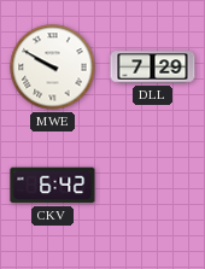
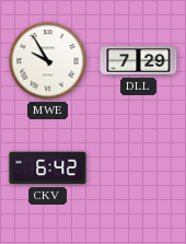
MWE: 9:50 -> 9:55
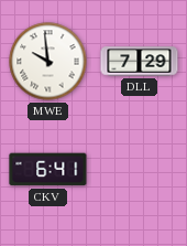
MWE: 9:55 -> 9:59
CKV: 6:42 -> 6:41
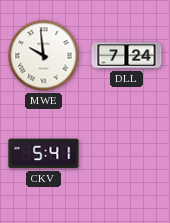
DLL: 7:29 -> 7:24
CKV: 6:41 -> 5:41
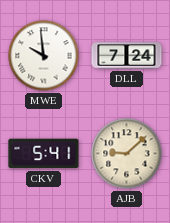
AJB: none -> 9:08
